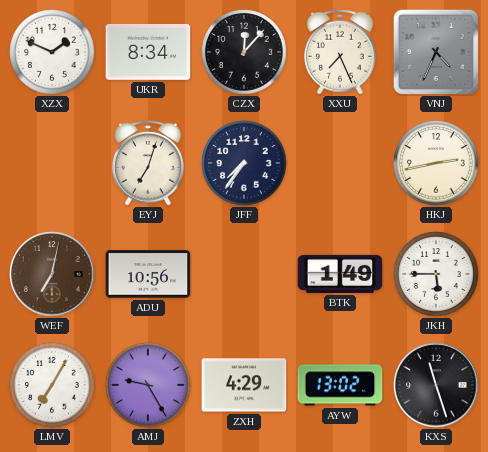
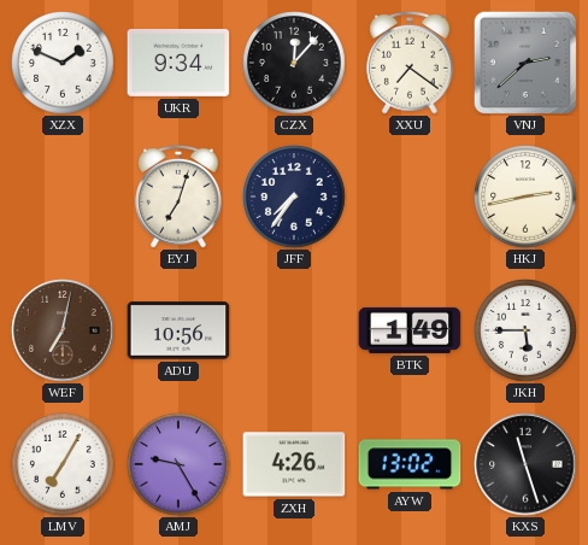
UKR: 8:34 -> 9:34
XXU: 7:26 -> 7:21
VNJ: 4:34 -> 2:38
ZXH: 4:29 -> 4:26
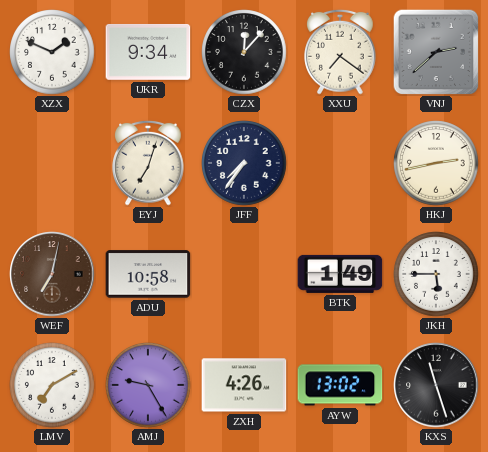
ADU: 10:56 -> 10:58
LMV: 7:05 -> 7:10
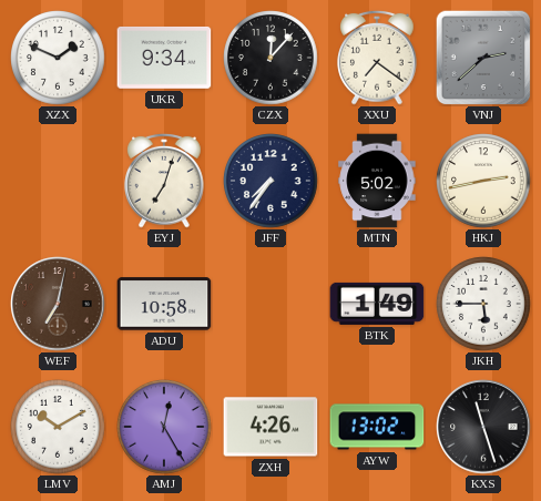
MTN: none -> 5:02
LMV: 7:10 -> 10:10
AMJ: 9:25 -> 12:25
